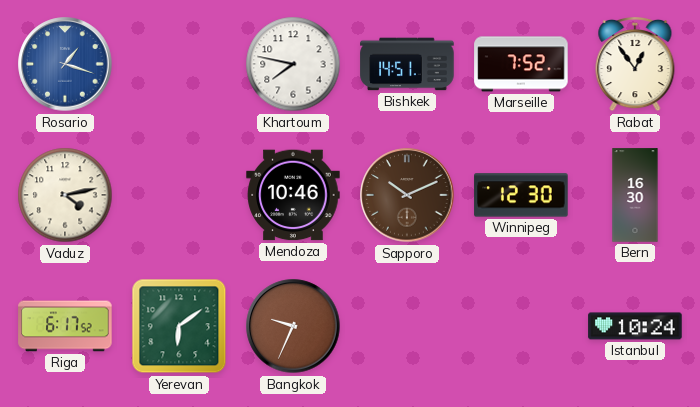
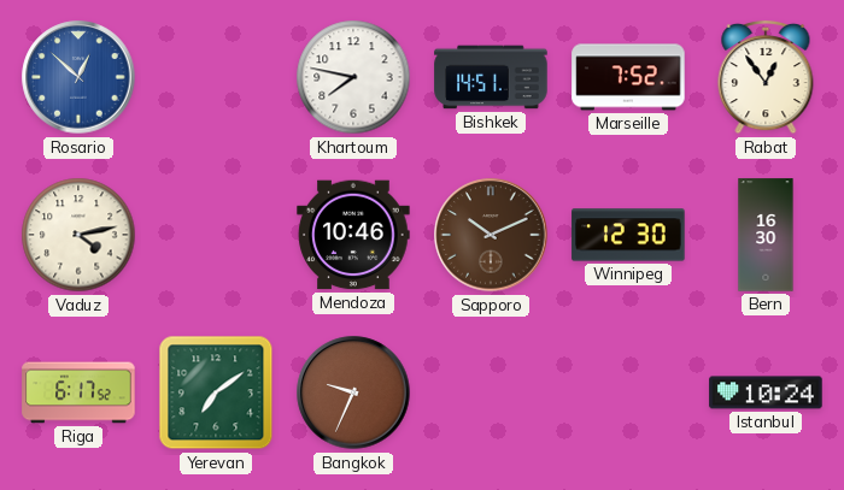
Rosario: 1:18 -> 12:52
Yerevan: 6:09 -> 7:09
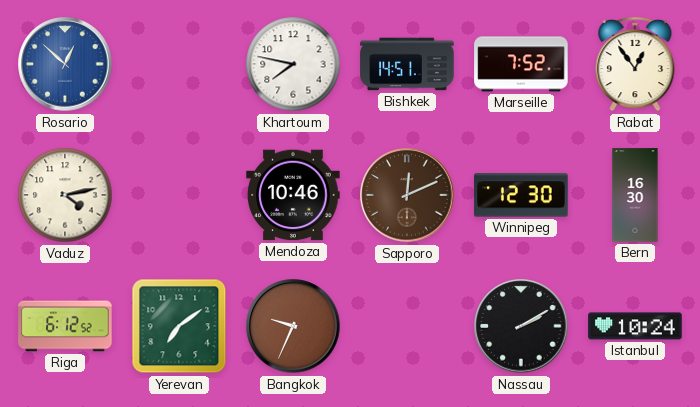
Sapporo: 10:11 -> 12:11
Riga: 6:17 -> 6:12
Nassau: none -> 2:10
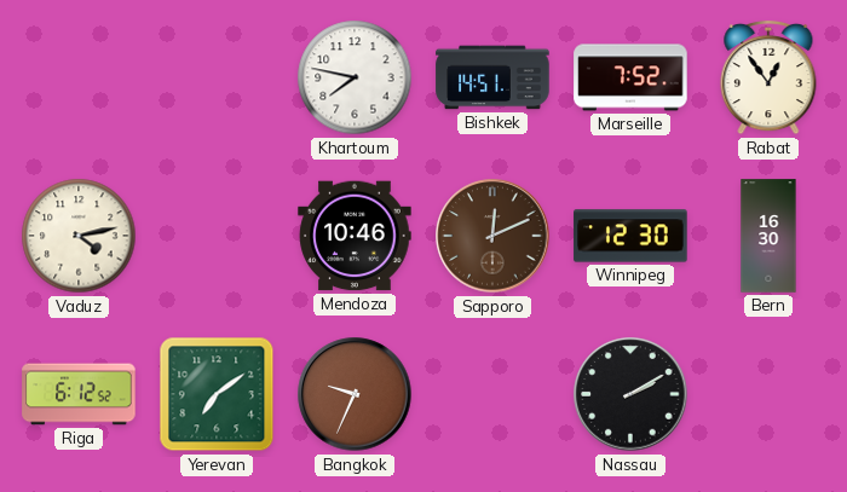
Rosario: 12:52 -> none
Istanbul: 10:24 -> none
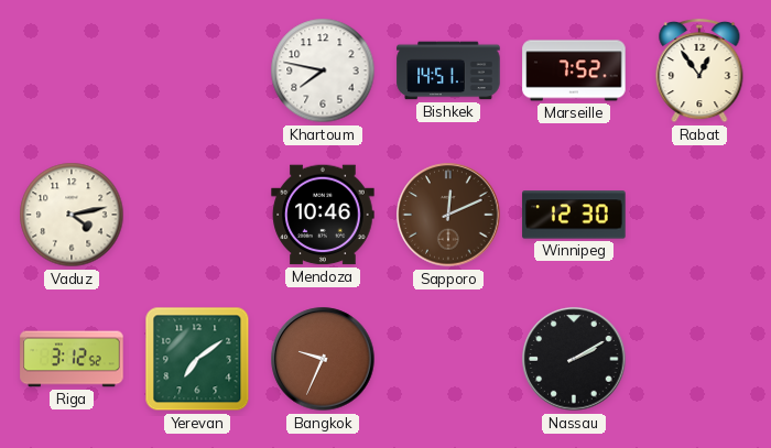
Bern: 16:30 -> none
Riga: 6:12 -> 3:12
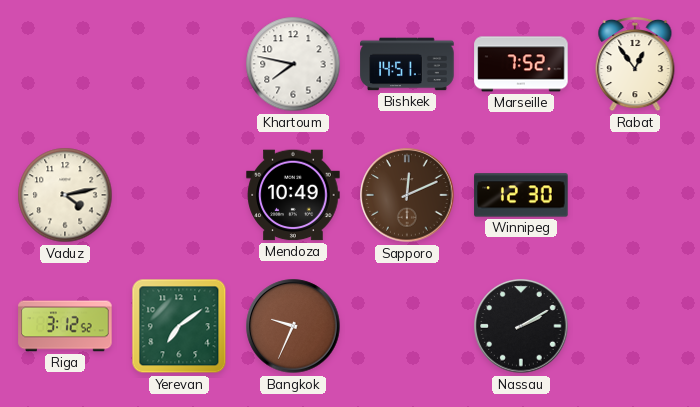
Mendoza: 10:46 -> 10:49
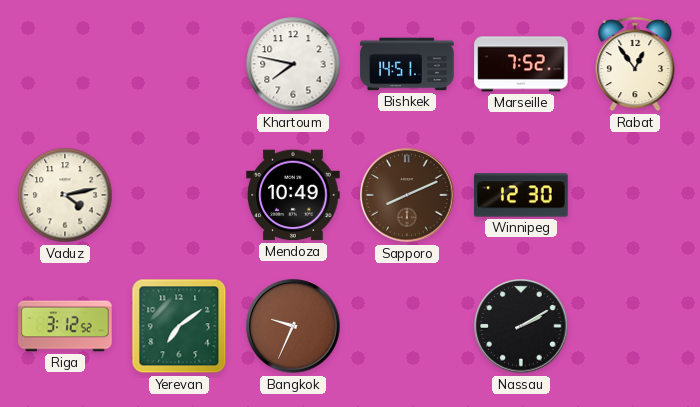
Sapporo: 12:11 -> 8:11
